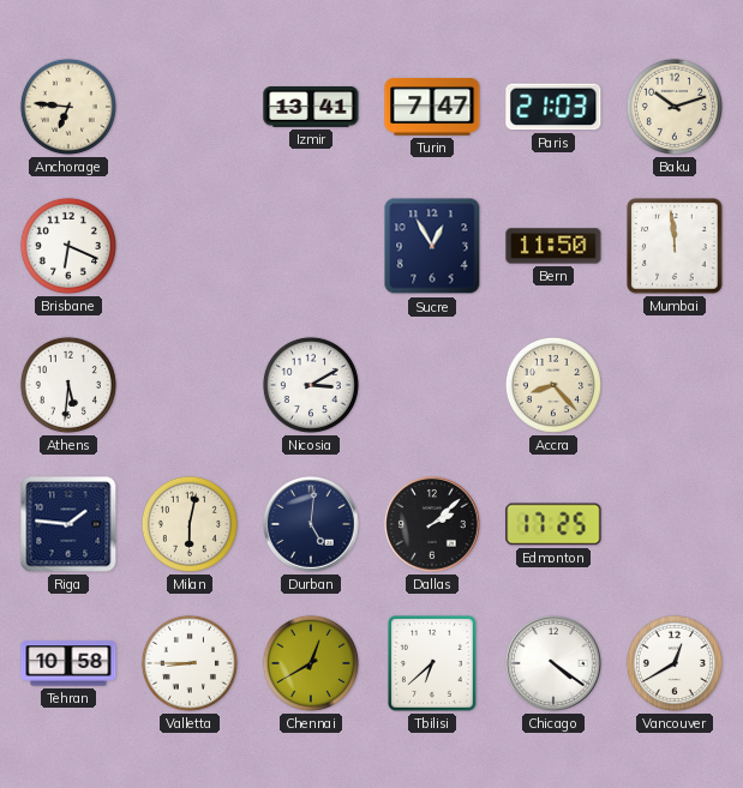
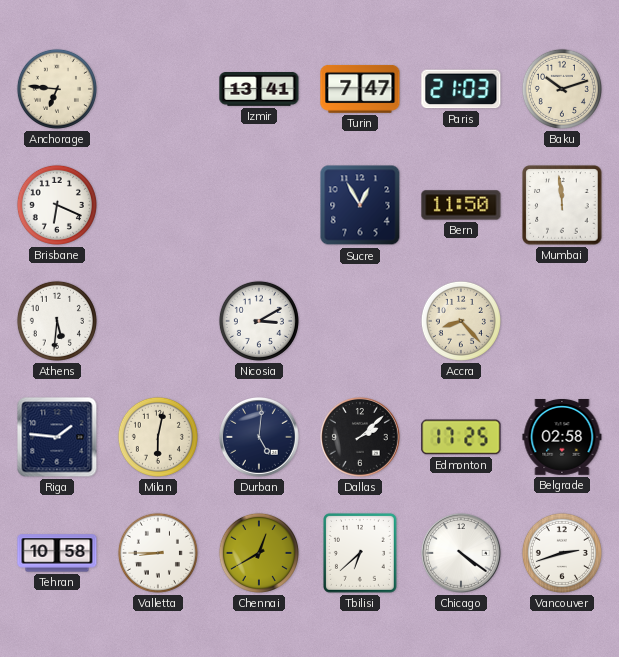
Belgrade: none -> 02:58
Vancouver: 12:40 -> 2:42
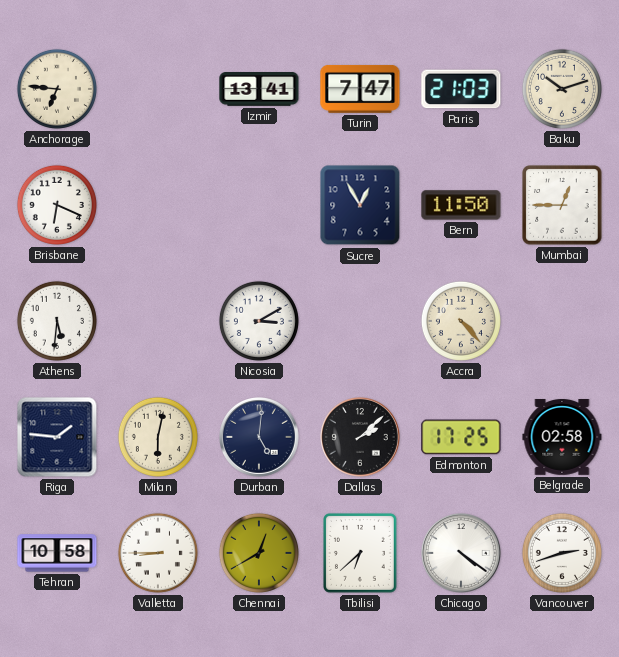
Mumbai: 11:59 -> 12:45
Accra: 8:23 -> 4:23
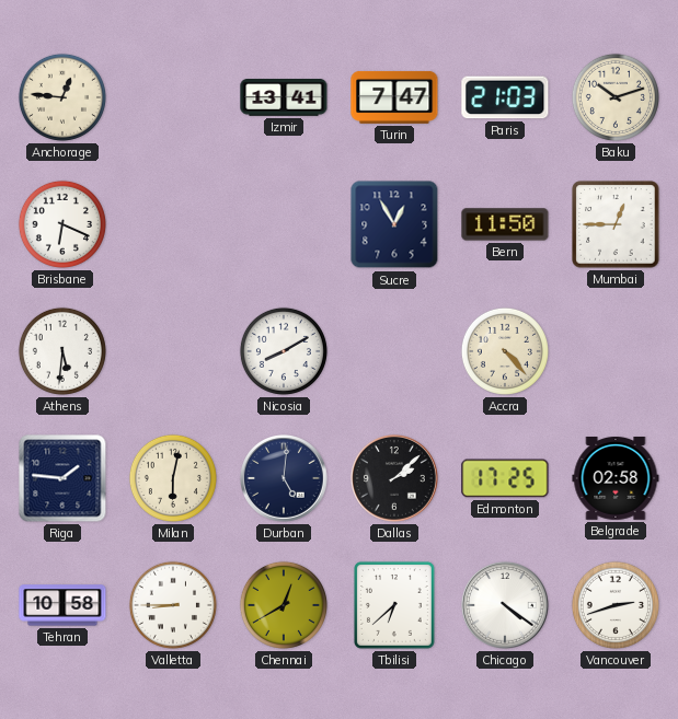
Anchorage: 6:46 -> 12:46
Nicosia: 3:10 -> 8:10
